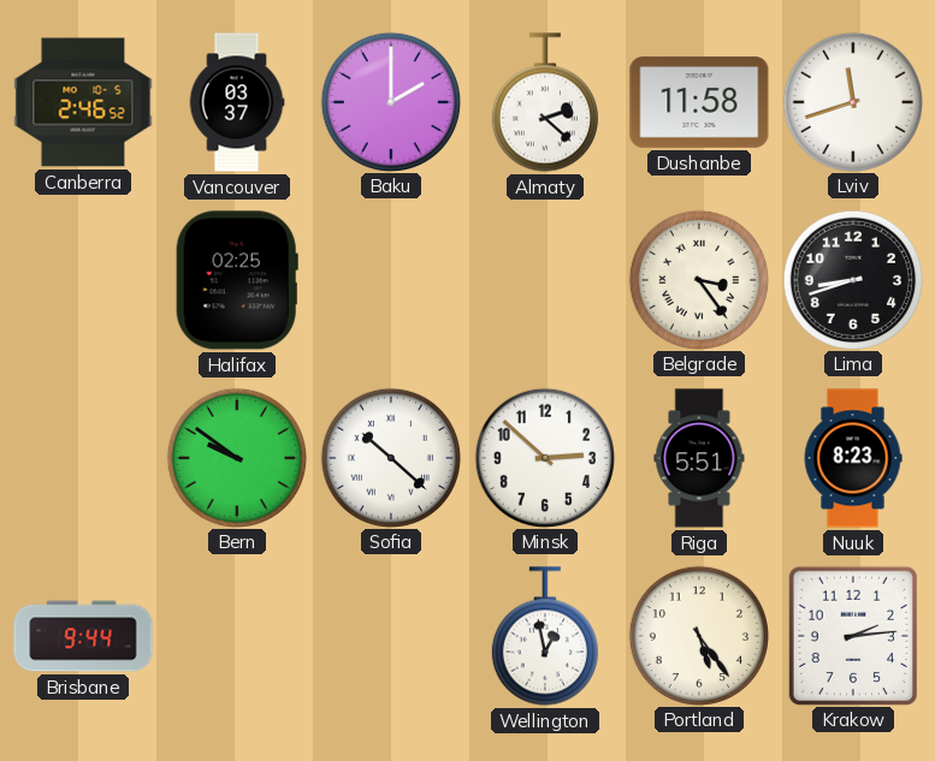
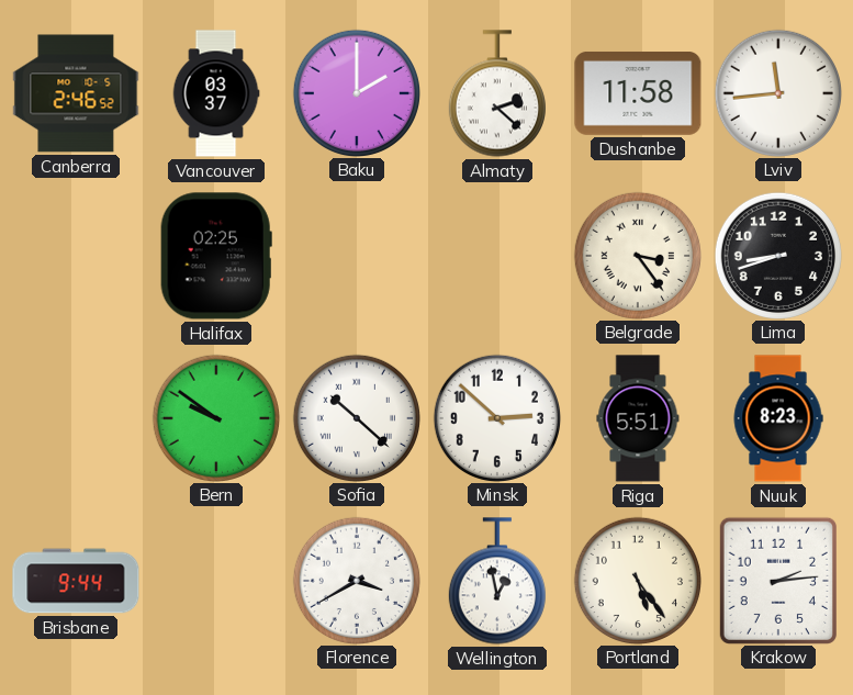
Lviv: 11:42 -> 11:44
Florence: none -> 3:40
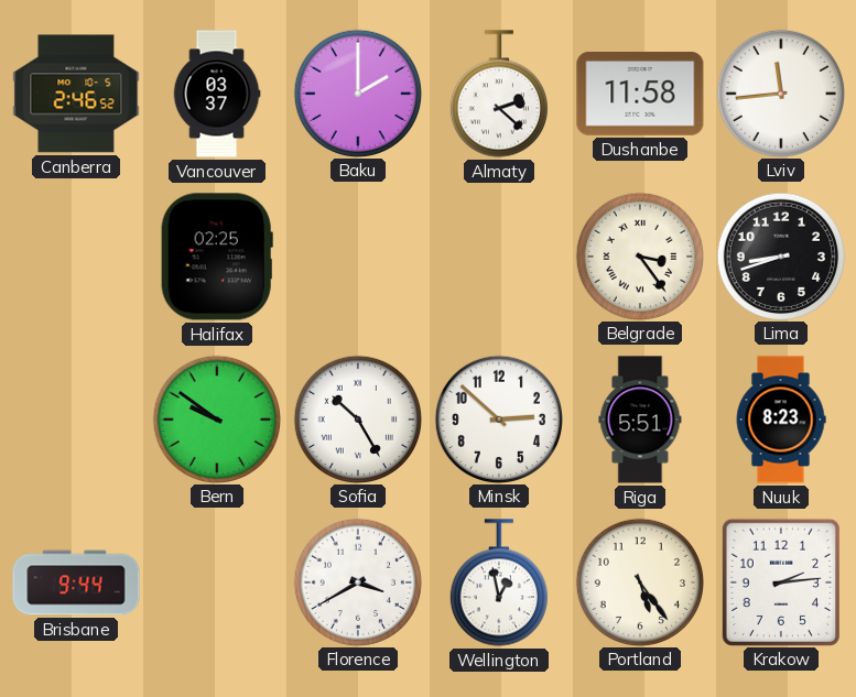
Sofia: 10:22 -> 10:25
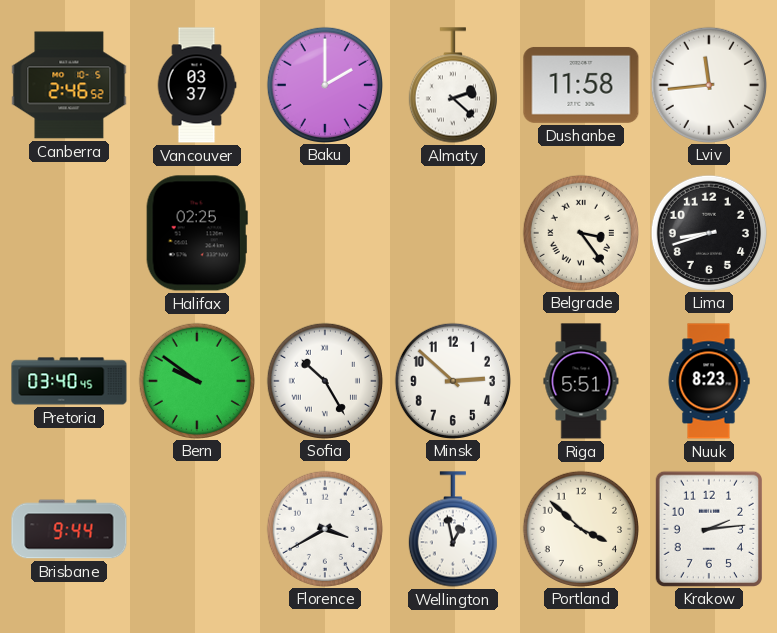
Pretoria: none -> 03:40
Portland: 5:24 -> 3:52
